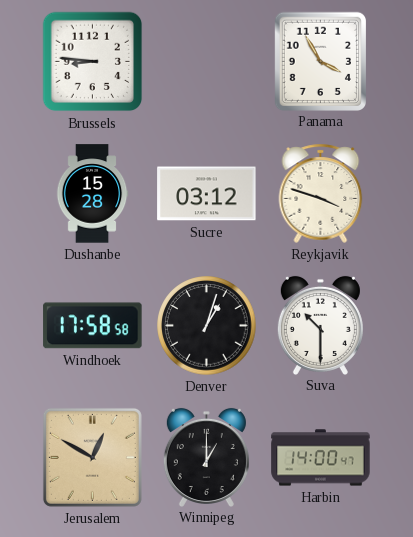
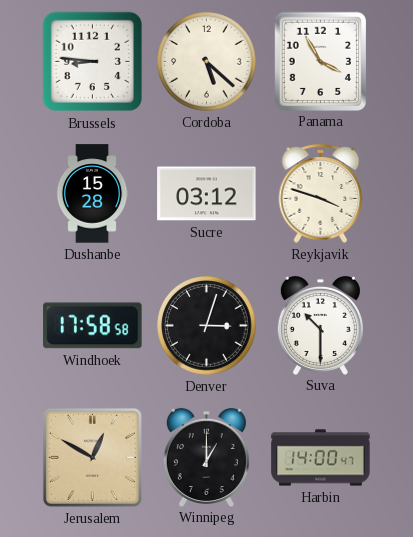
Cordoba: none -> 5:22
Denver: 1:03 -> 3:03
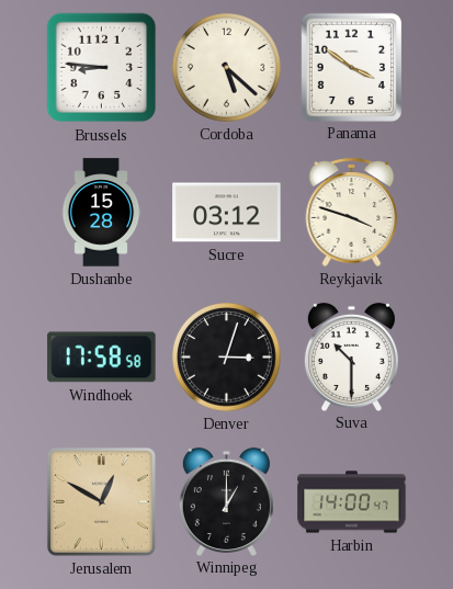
Panama: 3:55 -> 3:51
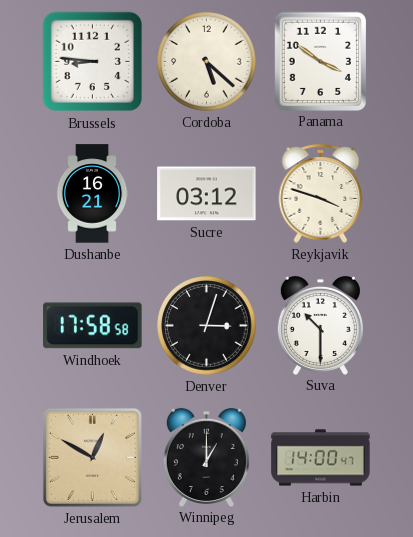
Dushanbe: 15:28 -> 16:21
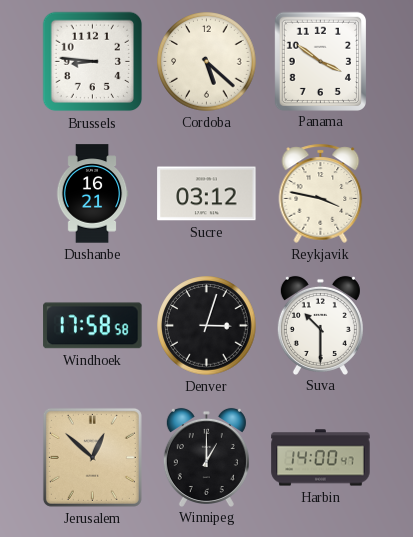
Reykjavik: 3:48 -> 3:47
Jerusalem: 12:50 -> 12:52
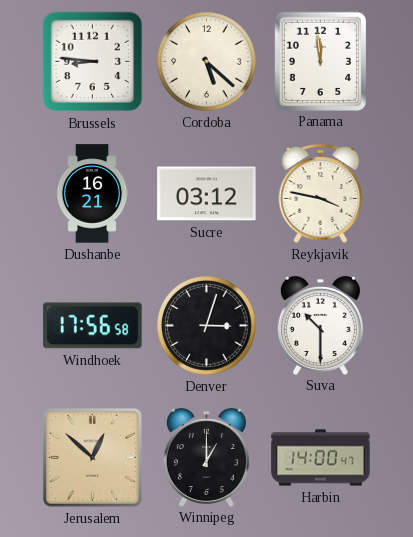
Panama: 3:51 -> 11:59
Windhoek: 17:58 -> 17:56
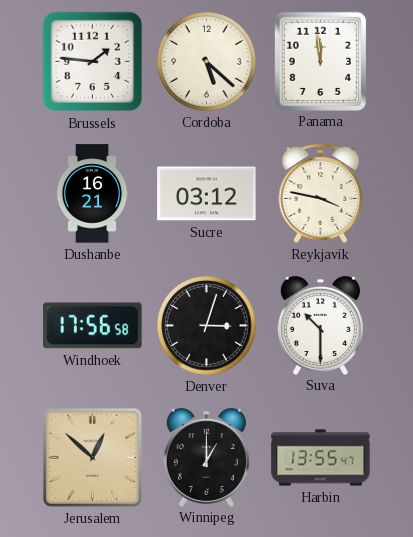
Brussels: 8:46 -> 1:46
Harbin: 14:00 -> 13:55
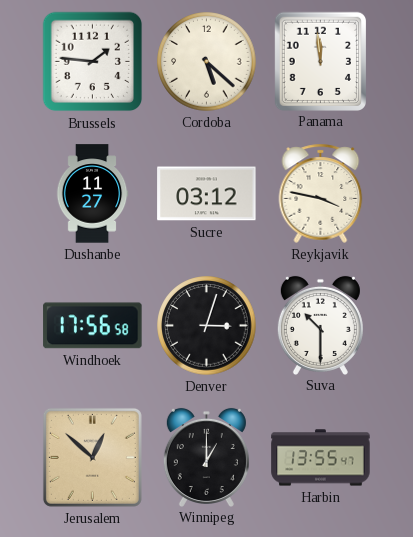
Dushanbe: 16:21 -> 11:27
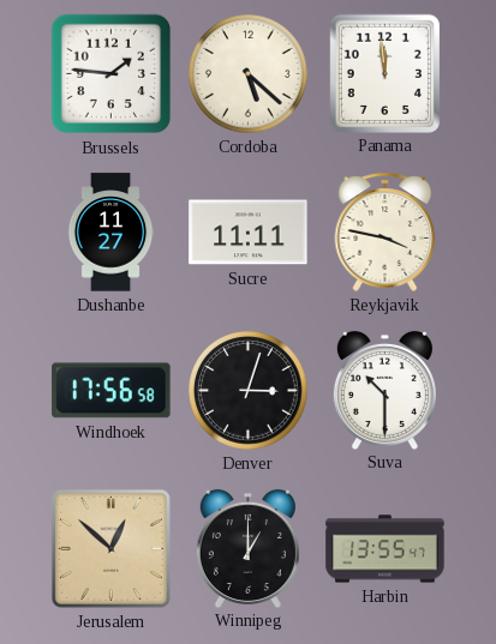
Sucre: 03:12 -> 11:11
